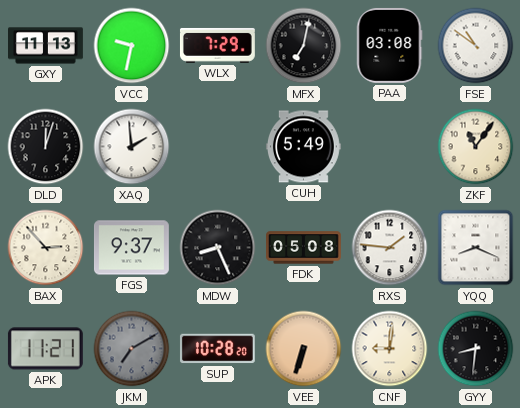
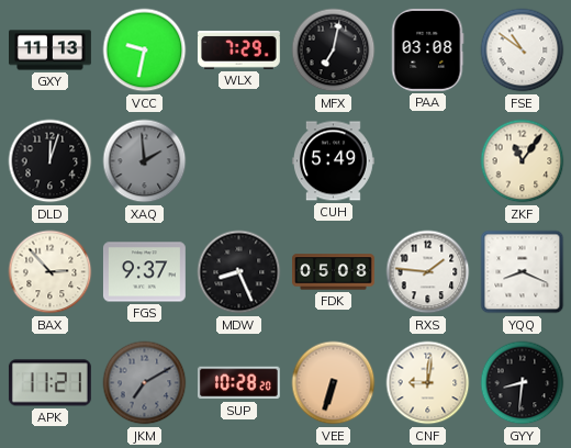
XAQ dial: white -> grey
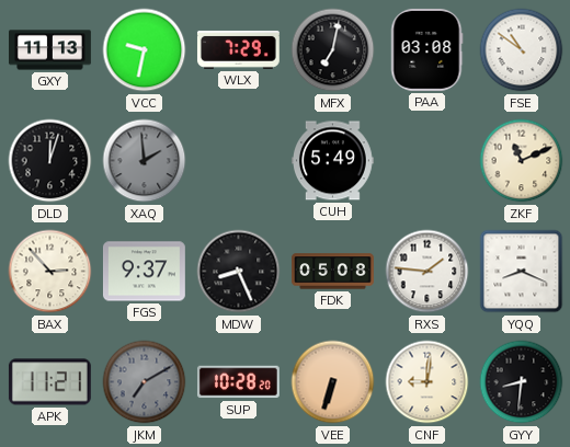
ZKF: 11:06 -> 11:11
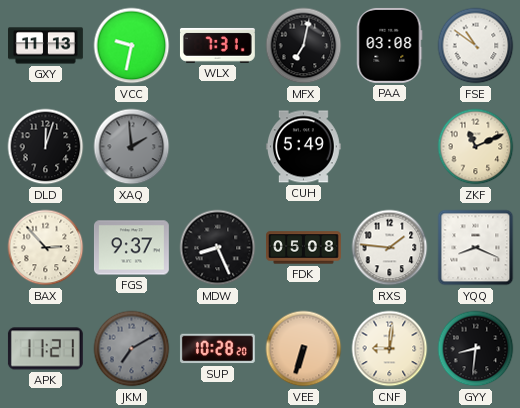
WLX: 7:29 -> 7:31
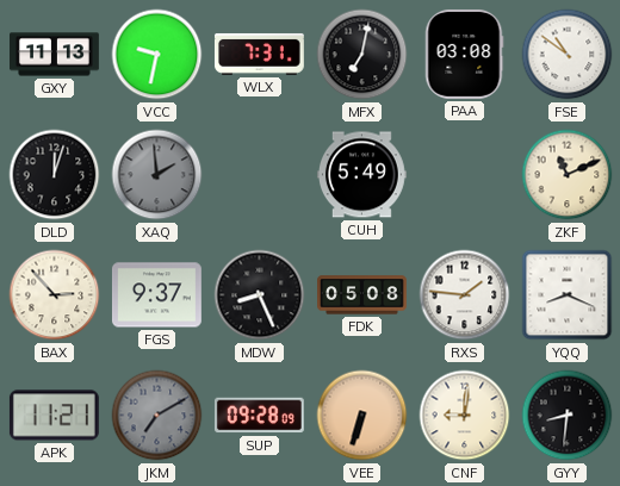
SUP: 10:28 -> 09:28
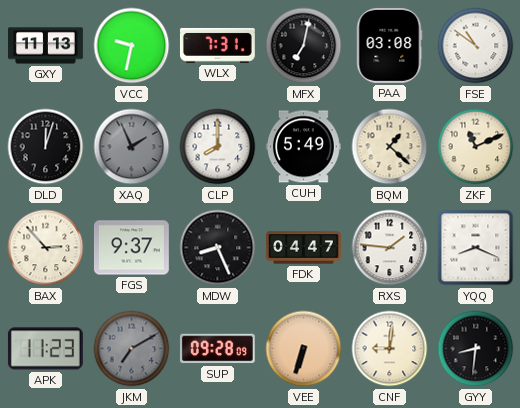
XAQ: 1:59 -> 1:56
CLP: none -> 8:00
BQM: none -> 1:22
FDK: 05:08 -> 04:47
APK: 11:21 -> 11:23
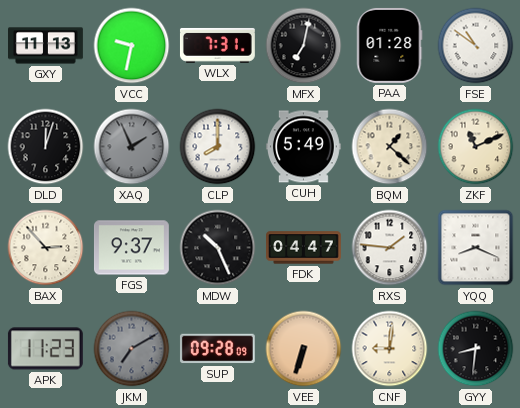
PAA: 03:08 -> 01:28
MDW: 8:26 -> 10:26
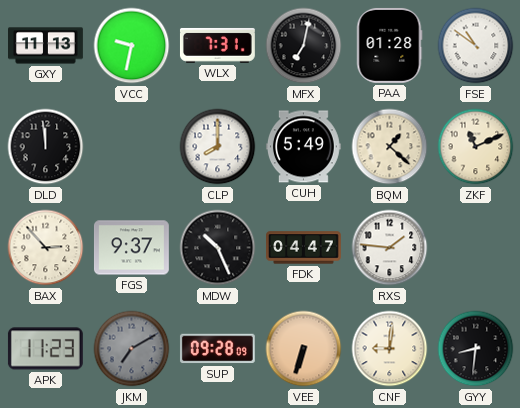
DLD: 12:03 -> 11:59
XAQ: 1:56 -> none
YQQ: 8:19 -> none
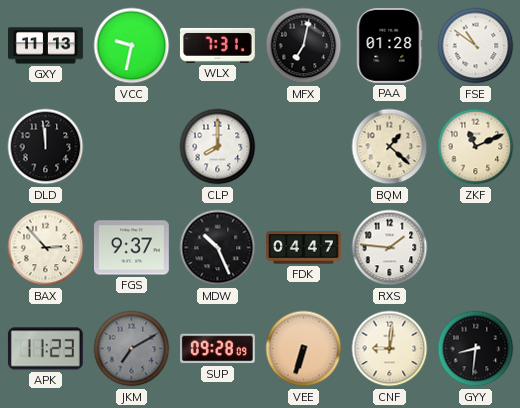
CUH: 5:49 -> none
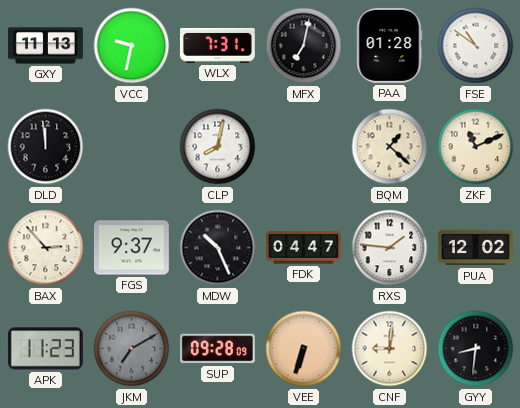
CLP: 8:00 -> 8:02
PUA: none -> 12:02
